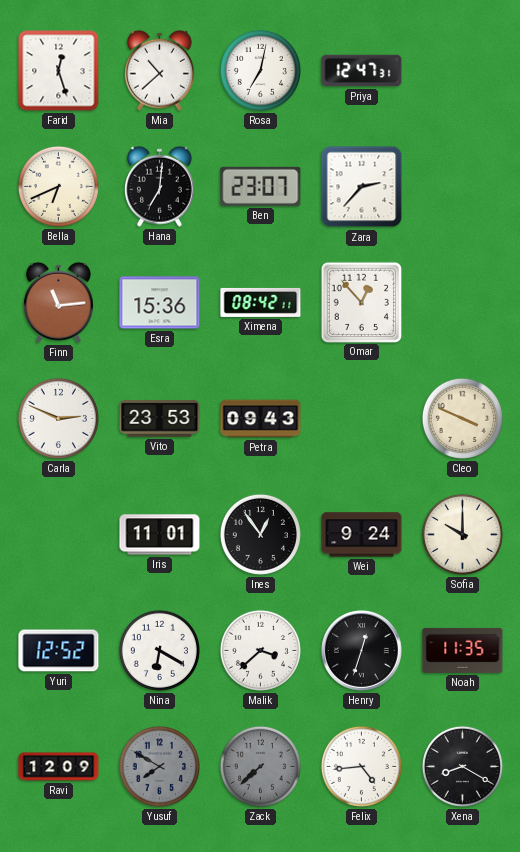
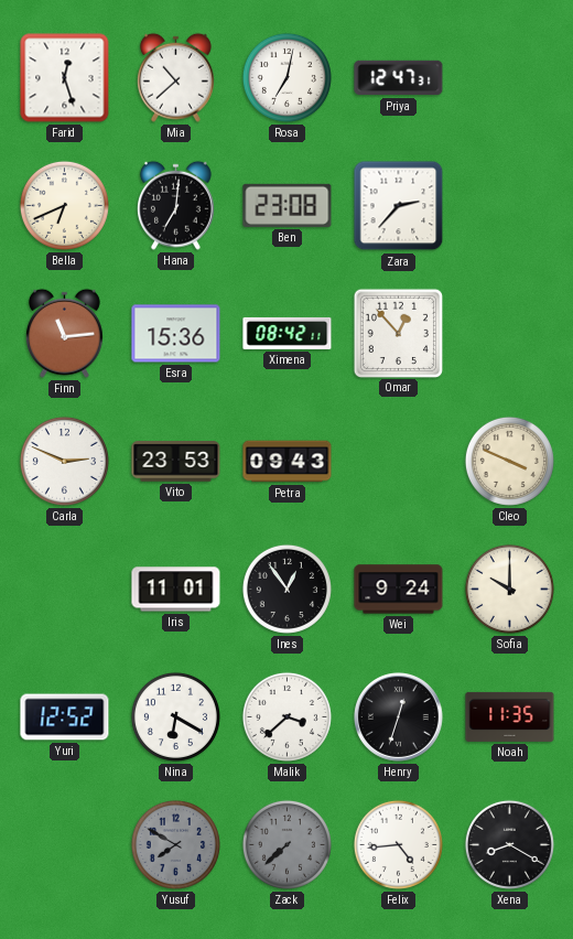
Ben: 23:07 -> 23:08
Ravi: 12:09 -> none
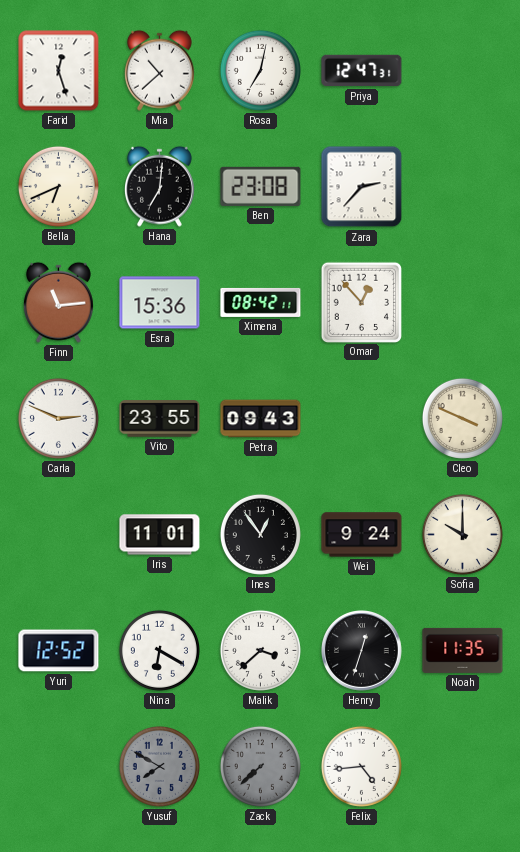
Vito: 23:53 -> 23:55
Xena: 8:20 -> none
